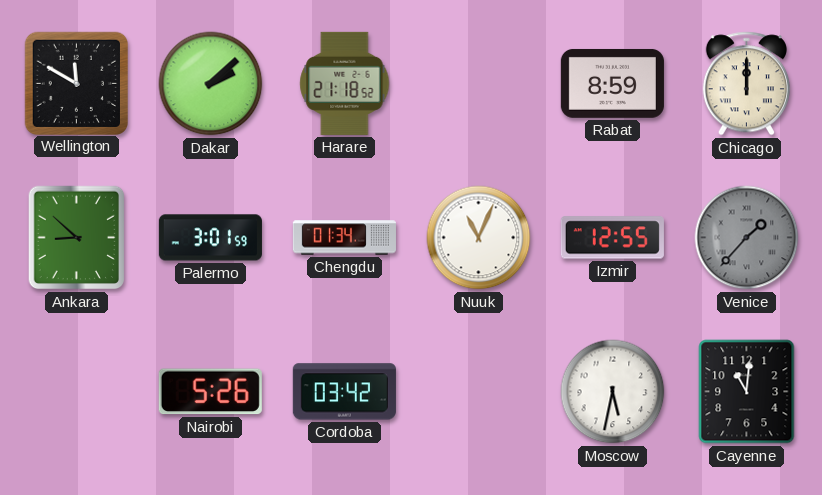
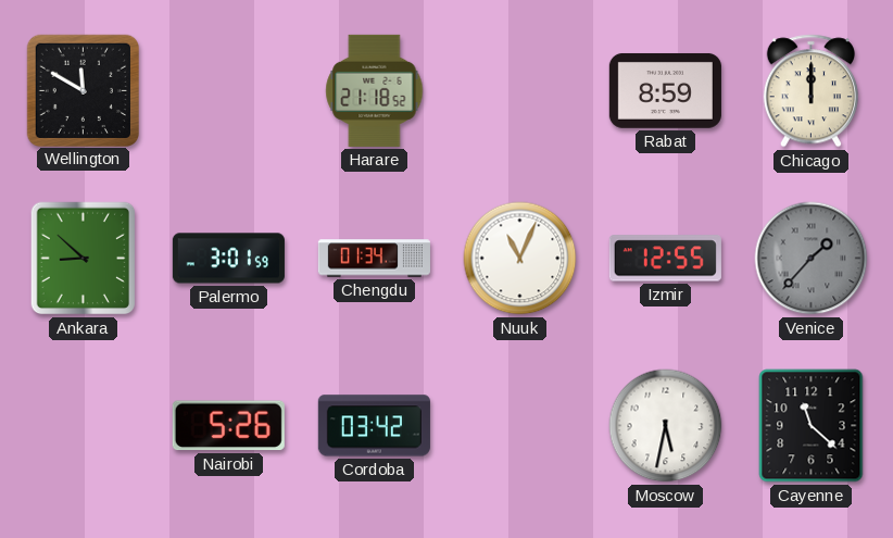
Dakar: 2:08 -> none
Cayenne: 11:01 -> 11:22
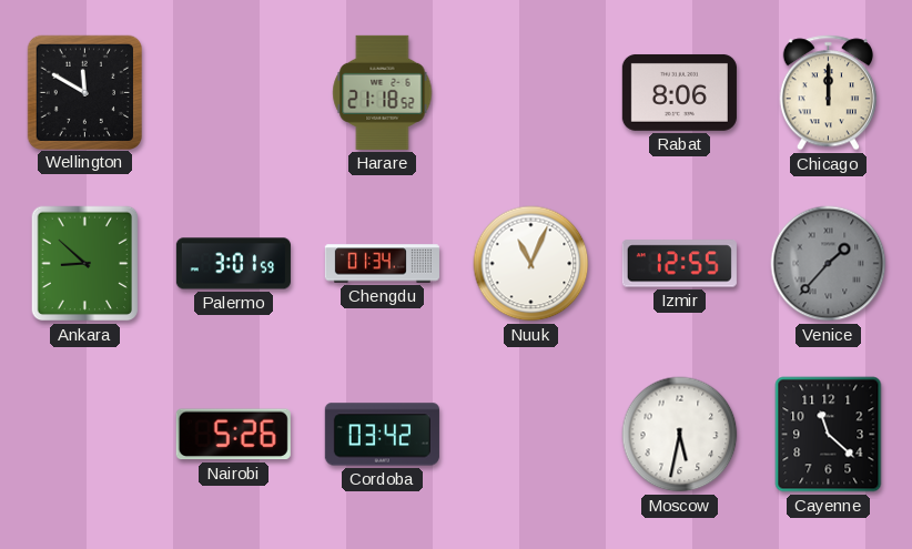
Rabat: 8:59 -> 8:06
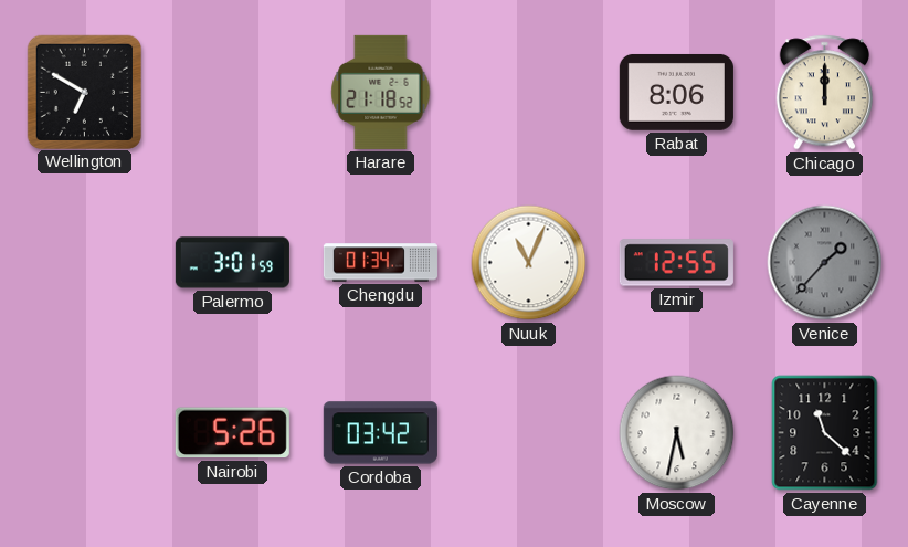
Wellington: 11:50 -> 6:50
Ankara: 8:52 -> none
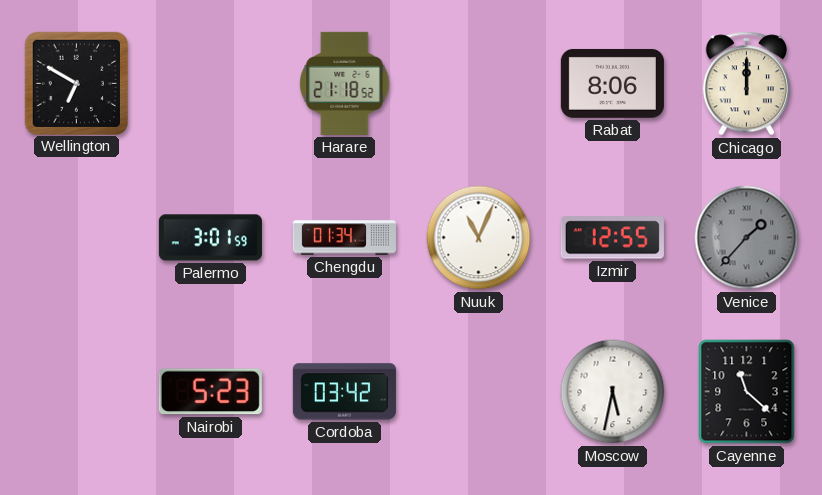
Nairobi: 5:26 -> 5:23
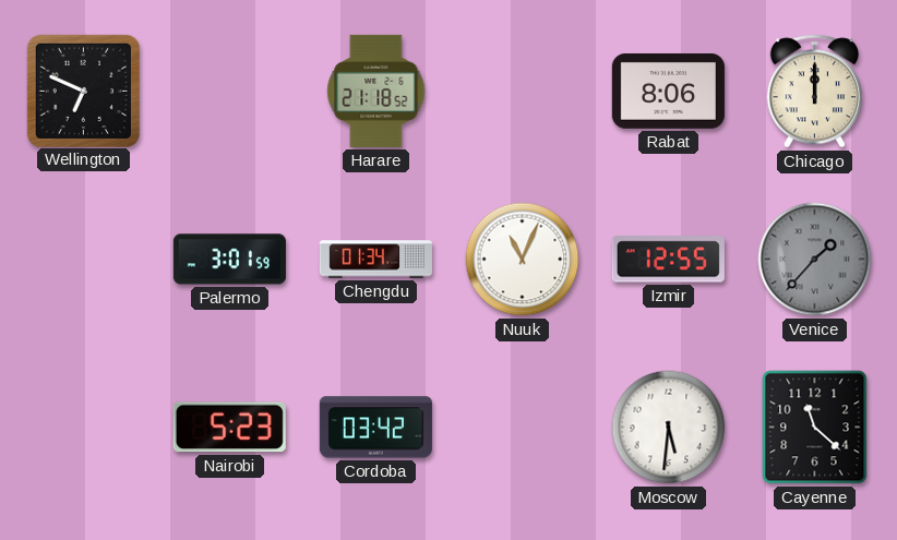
Wellington: 6:50 -> 6:49
Moscow: 5:32 -> 5:31
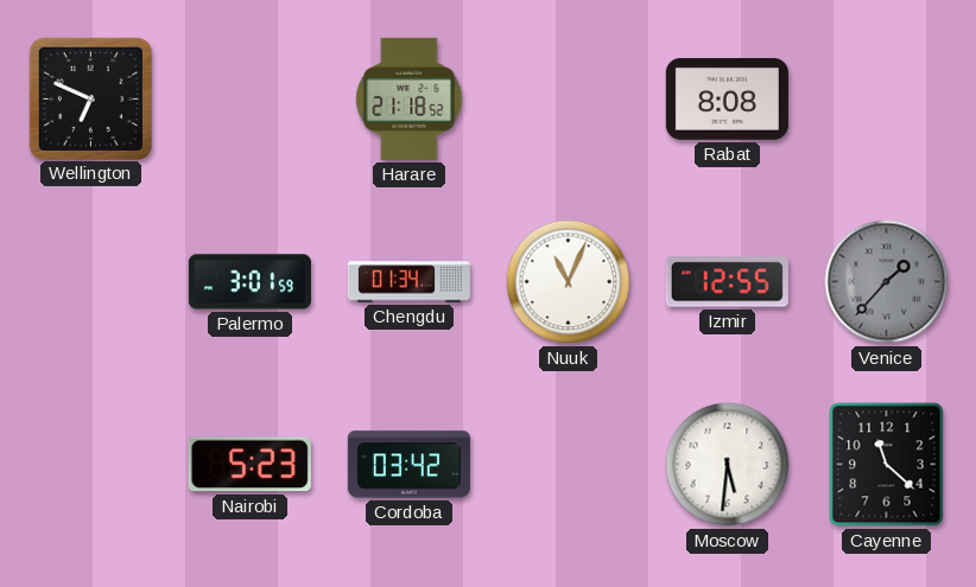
Rabat: 8:06 -> 8:08
Chicago: 12:00 -> none
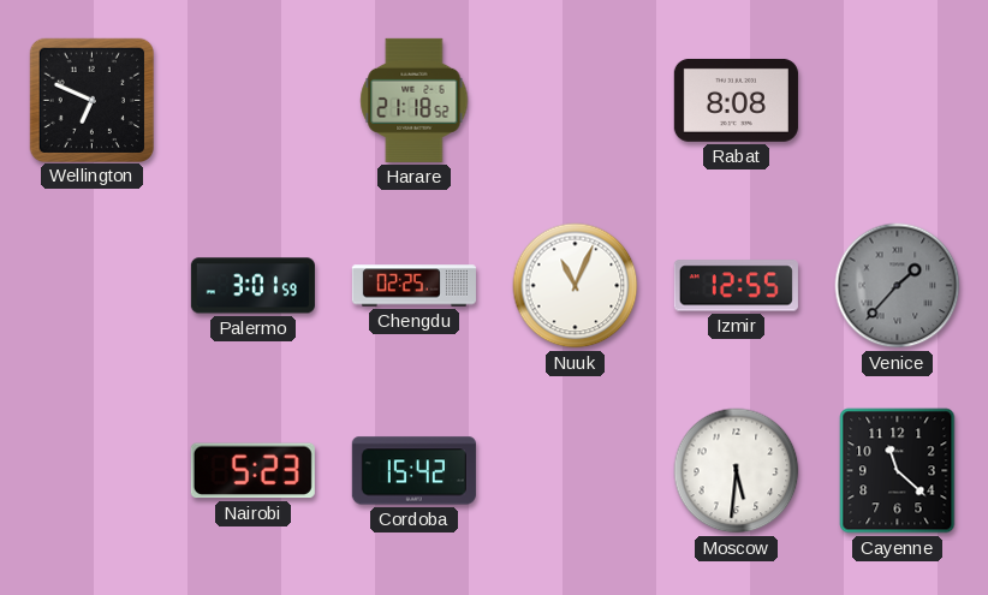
Chengdu: 01:34 -> 02:25
Cordoba: 03:42 -> 15:42
